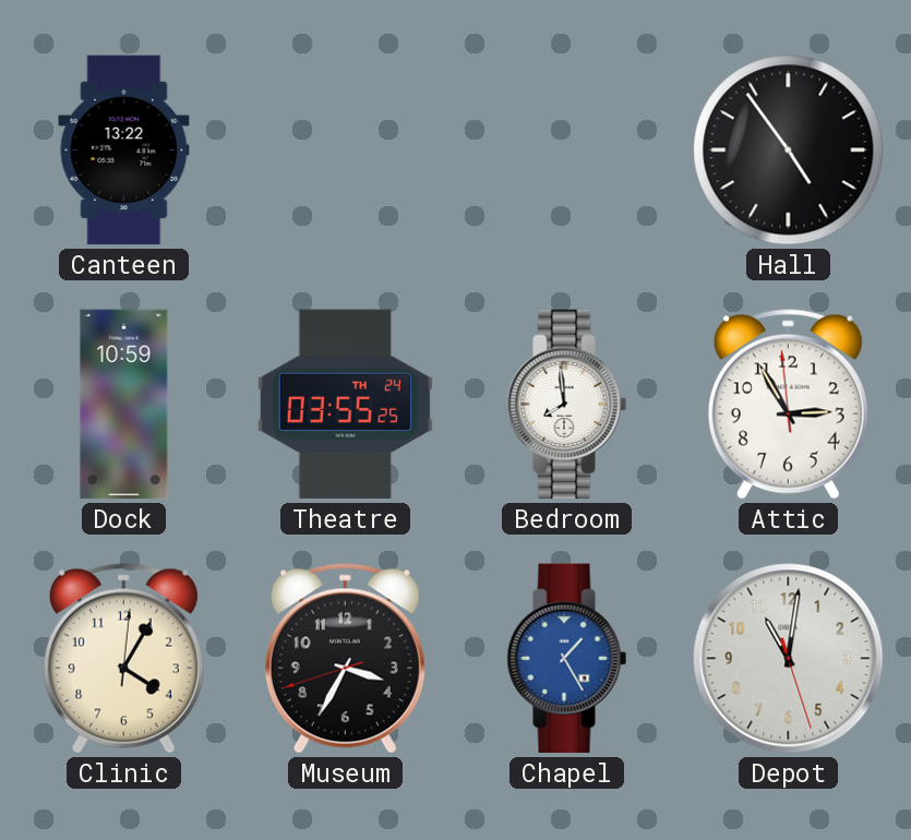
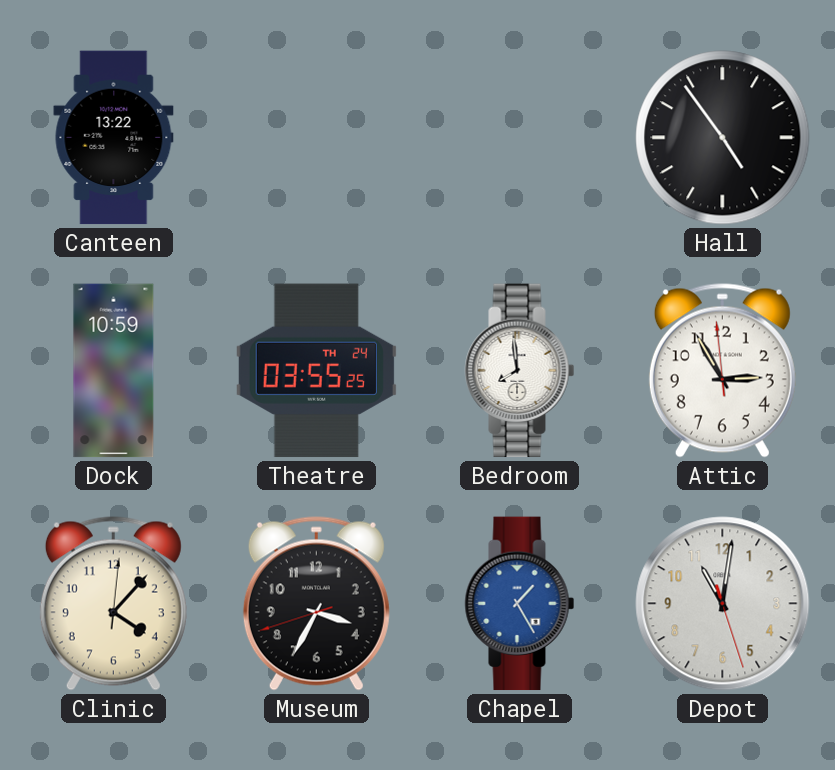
Clinic: 4:05 -> 4:07
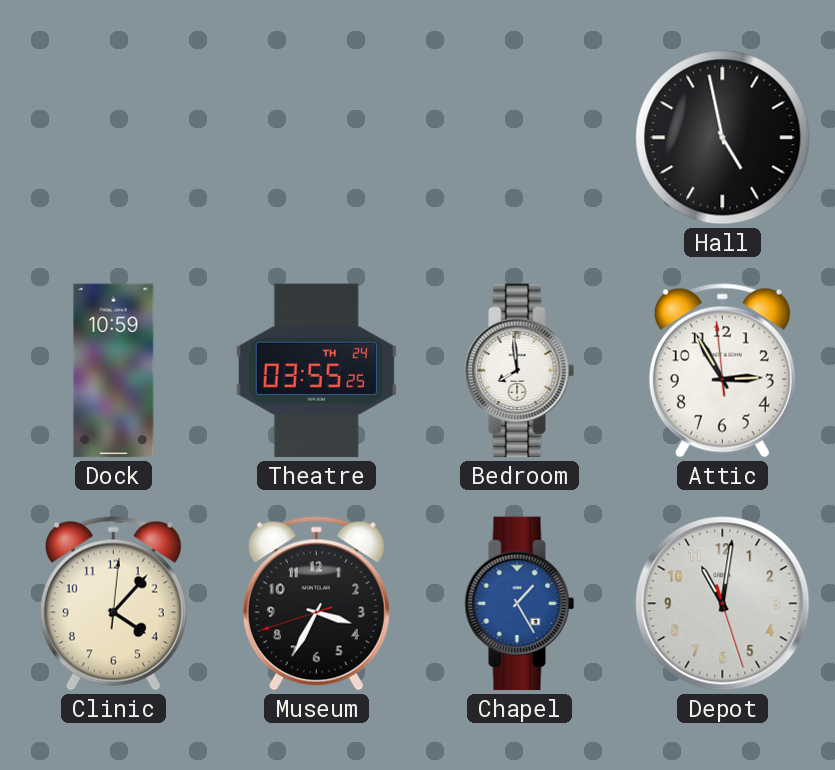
Canteen: 13:22 -> none
Hall: 4:54 -> 4:58
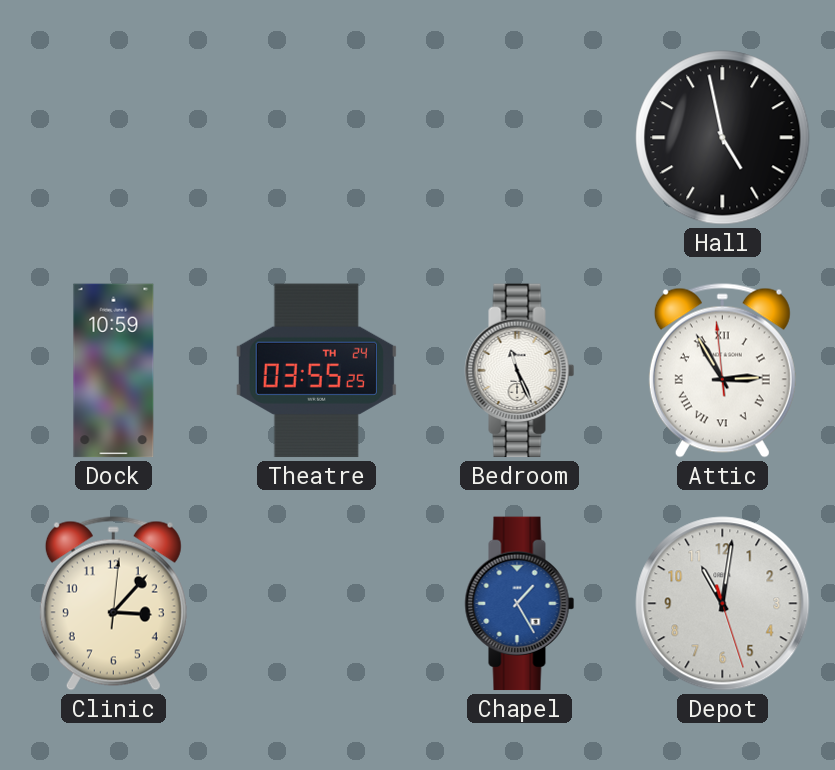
Bedroom: 7:59 -> 11:26
Attic numerals: Arabic -> Roman
Clinic: 4:07 -> 3:07
Museum: 3:34 -> none
